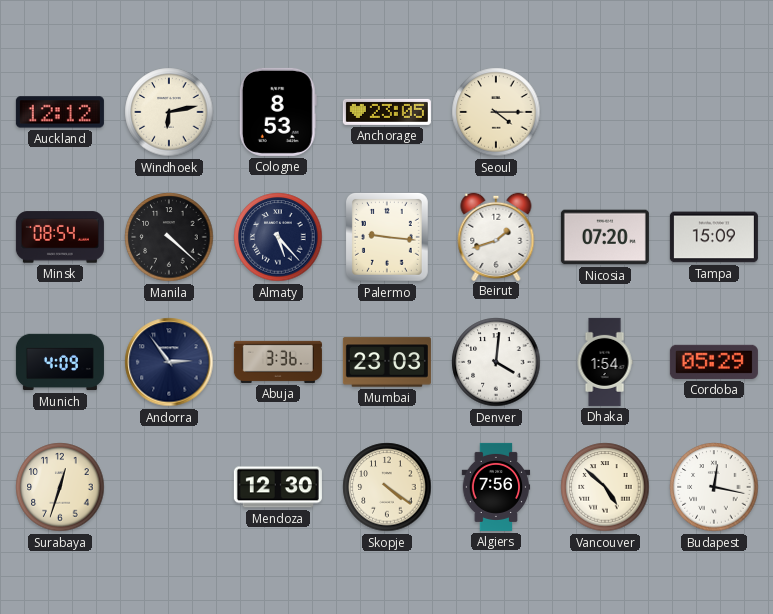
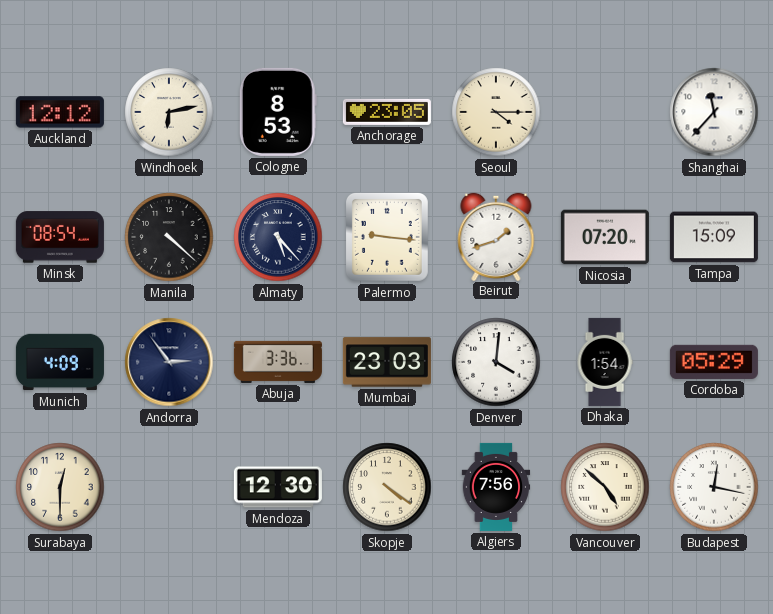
Shanghai: none -> 11:37
Surabaya: 12:33 -> 12:30
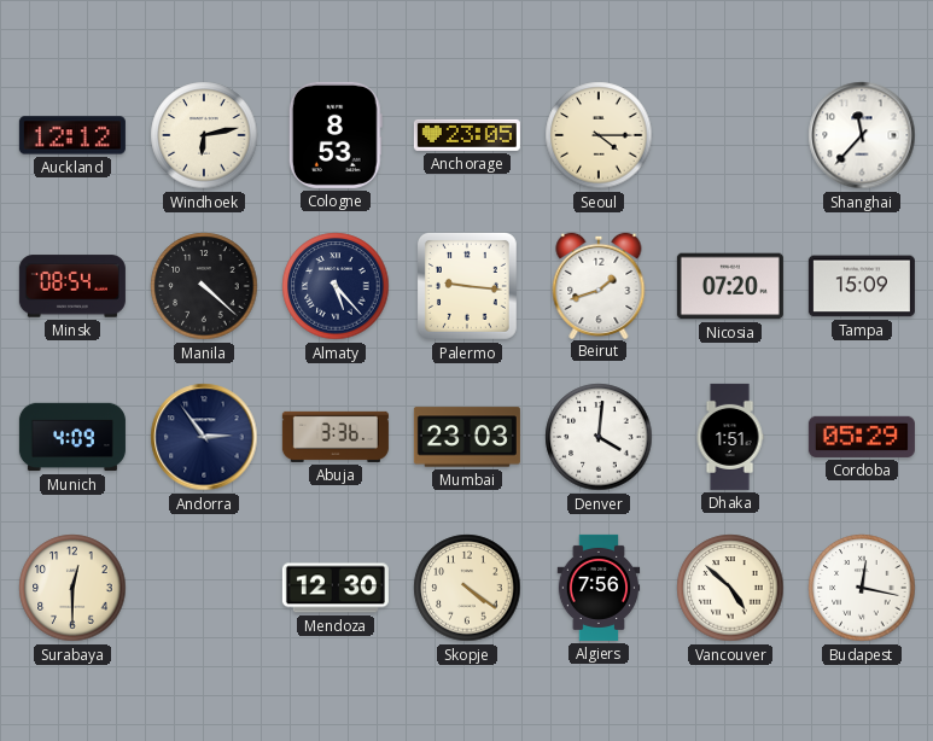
Dhaka: 1:54 -> 1:51
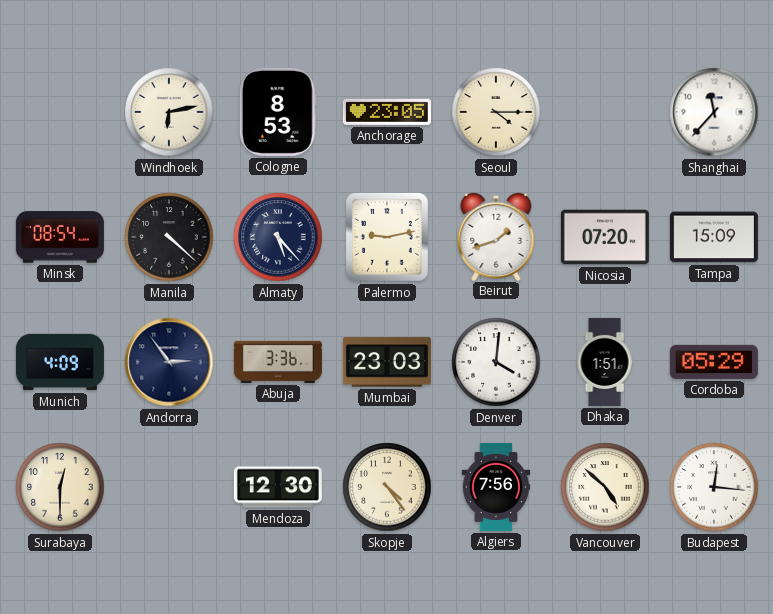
Auckland: 12:12 -> none
Palermo: 9:16 -> 9:13
Skopje: 4:21 -> 4:24
Budapest: 12:17 -> 12:16
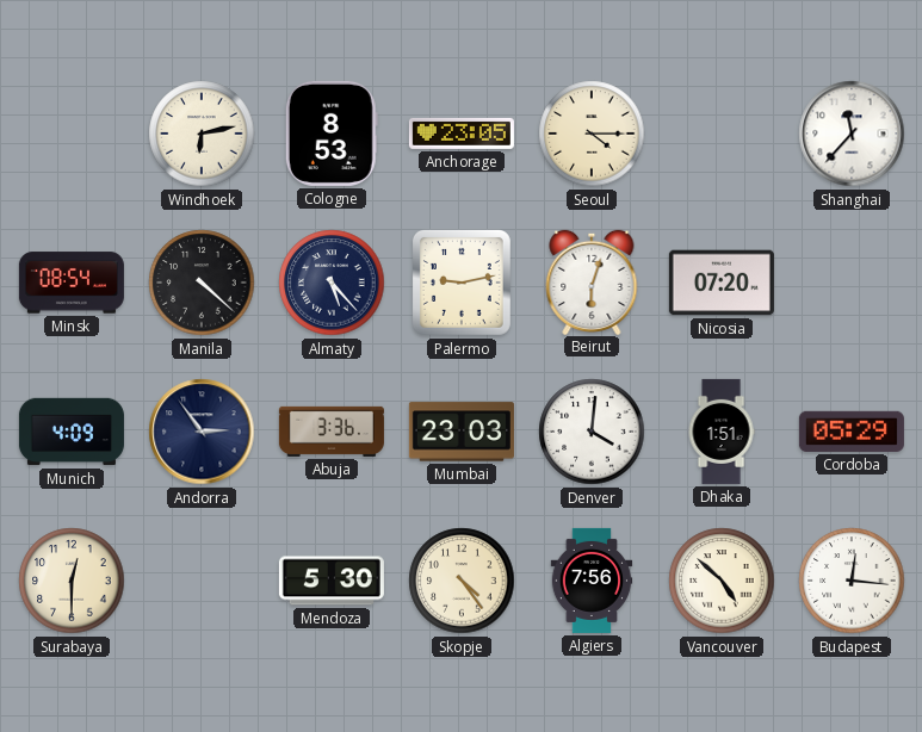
Beirut: 1:42 -> 6:03
Tampa: 15:09 -> none
Mendoza: 12:30 -> 5:30
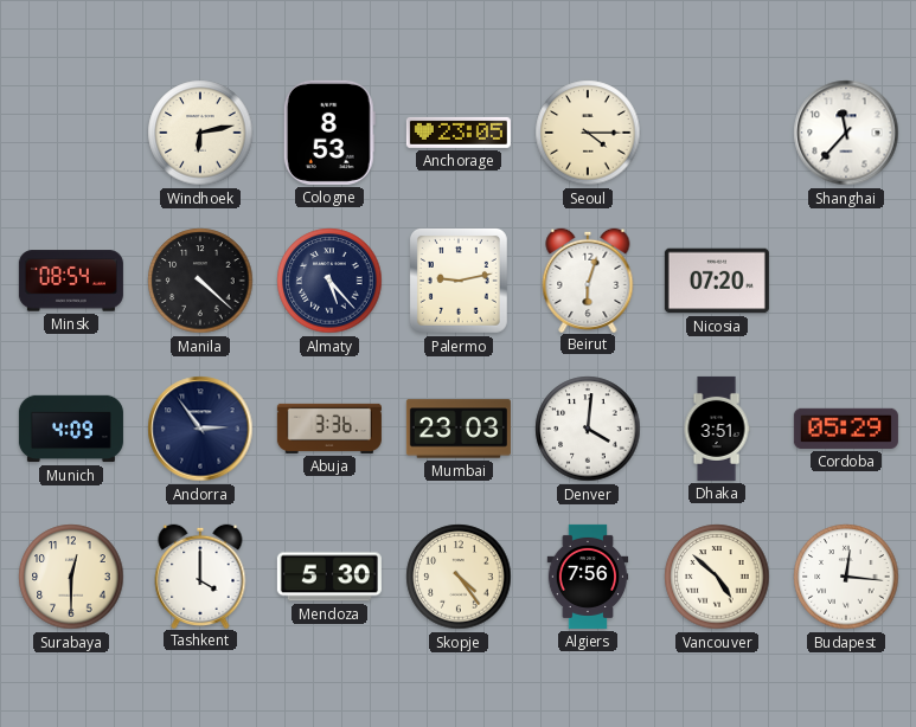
Dhaka: 1:51 -> 3:51
Tashkent: none -> 4:00
